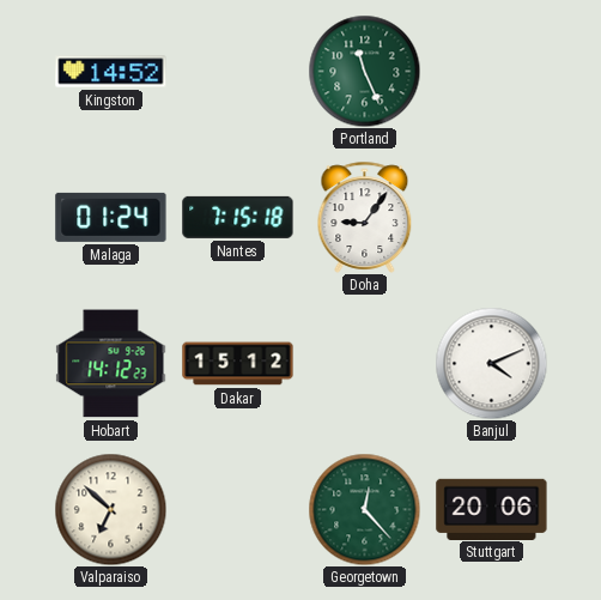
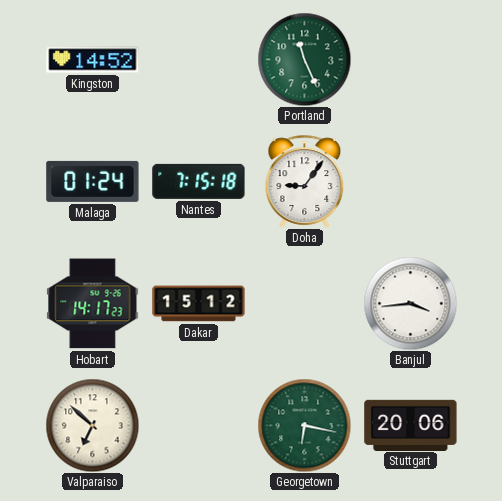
Hobart: 14:12 -> 14:17
Banjul: 4:11 -> 3:44
Georgetown: 12:23 -> 6:17
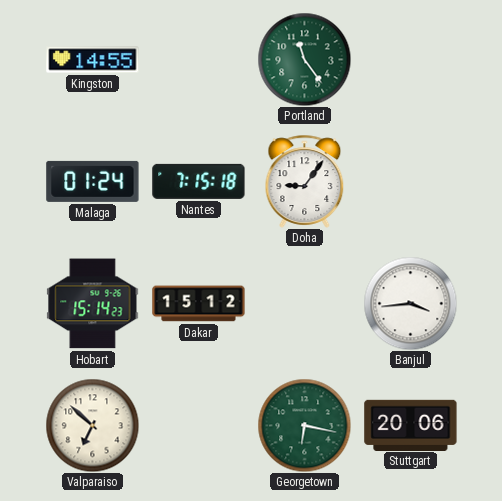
Kingston: 14:52 -> 14:55
Portland: 11:26 -> 11:24
Hobart: 14:17 -> 15:14
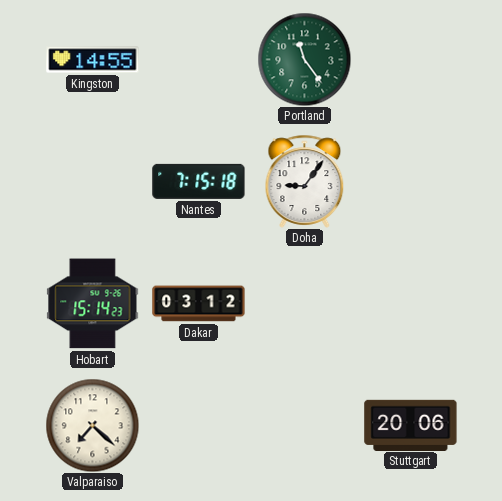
Malaga: 01:24 -> none
Dakar: 15:12 -> 03:12
Banjul: 3:44 -> none
Valparaiso: 6:52 -> 7:22
Georgetown: 6:17 -> none
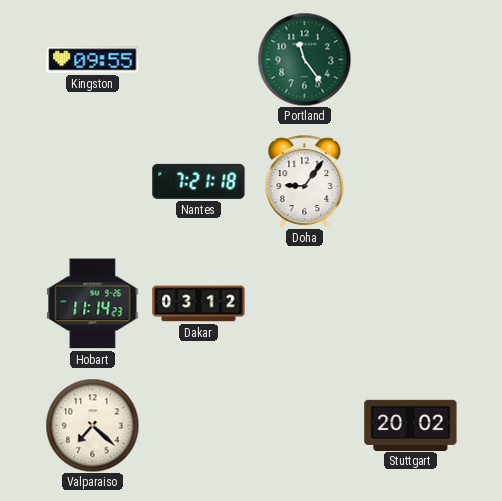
Kingston: 14:55 -> 09:55
Nantes: 7:15 -> 7:21
Hobart: 15:14 -> 11:14
Stuttgart: 20:06 -> 20:02
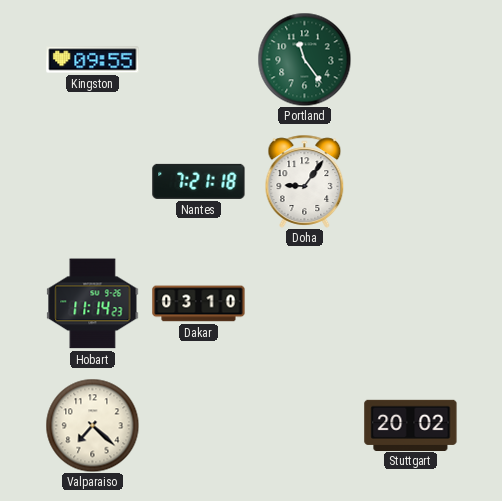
Dakar: 03:12 -> 03:10
